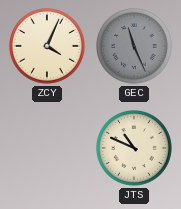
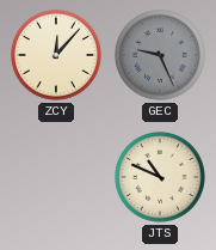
ZCY: 4:04 -> 12:07
GEC: 11:26 -> 9:26
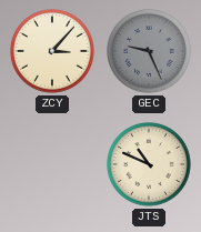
ZCY: 12:07 -> 3:07
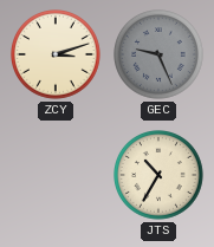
ZCY: 3:07 -> 3:12
JTS: 10:49 -> 10:35
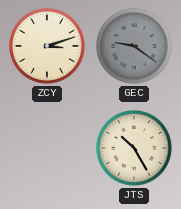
GEC: 9:26 -> 9:21
JTS: 10:35 -> 10:25
